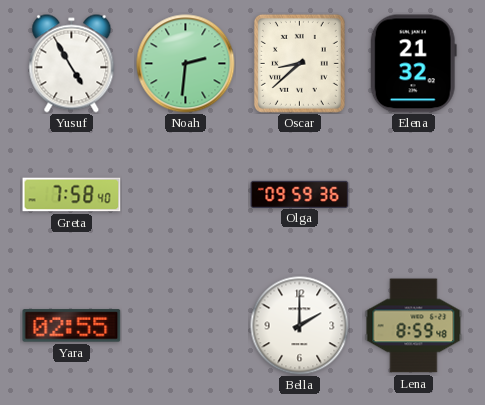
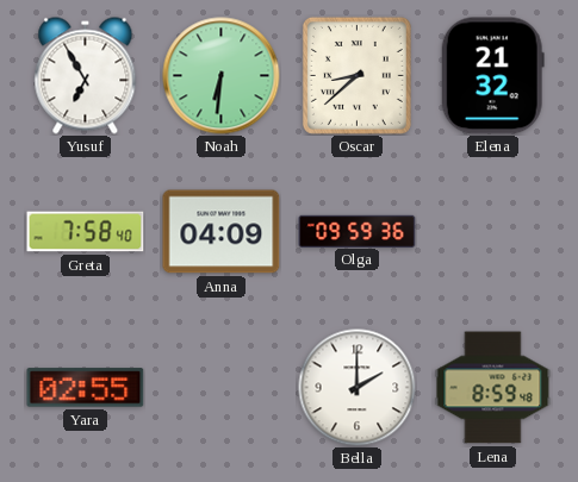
Yusuf: 4:55 -> 6:55
Noah: 2:31 -> 6:31
Anna: none -> 04:09
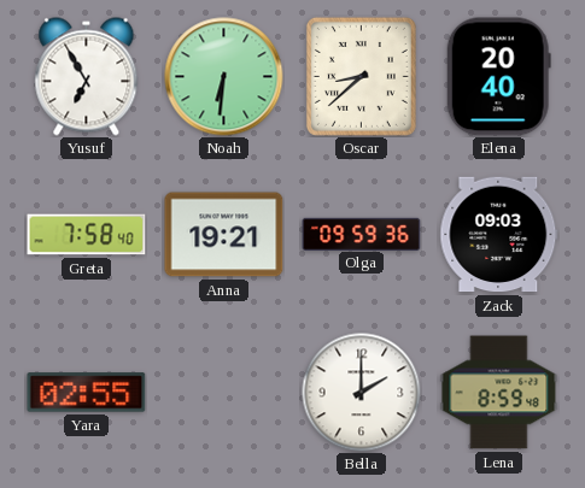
Elena: 21:32 -> 20:40
Anna: 04:09 -> 19:21
Zack: none -> 09:03
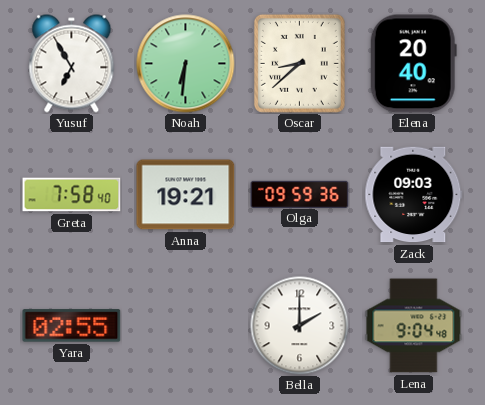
Lena: 8:59 -> 9:04
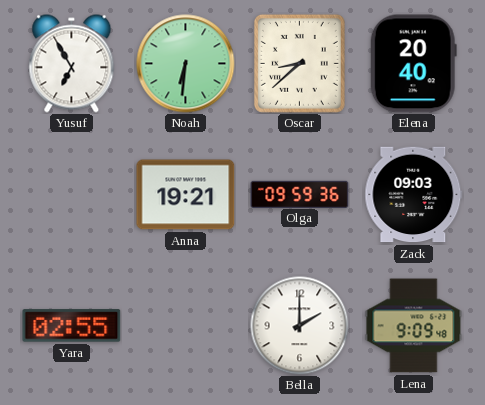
Greta: 7:58 -> none
Lena: 9:04 -> 9:09
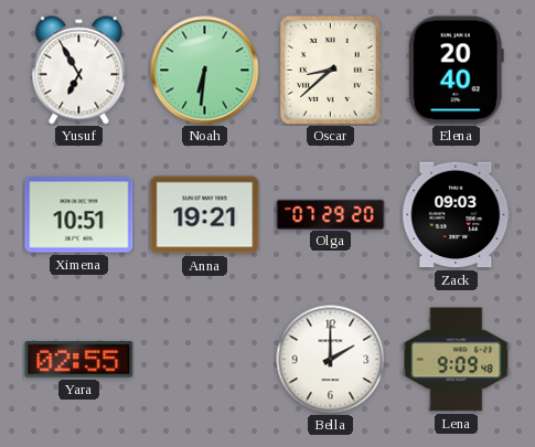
Ximena: none -> 10:51
Olga: 09:59 -> 07:29
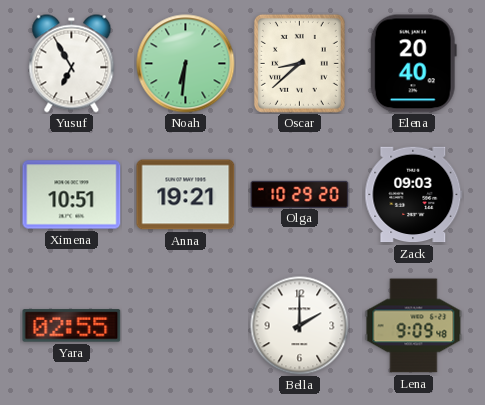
Olga: 07:29 -> 10:29
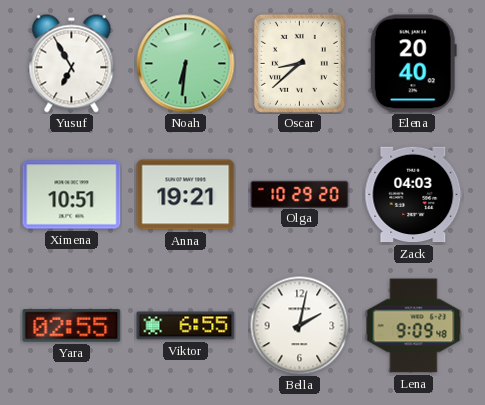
Zack: 09:03 -> 04:03
Viktor: none -> 6:55
Bella: 2:00 -> 2:02
